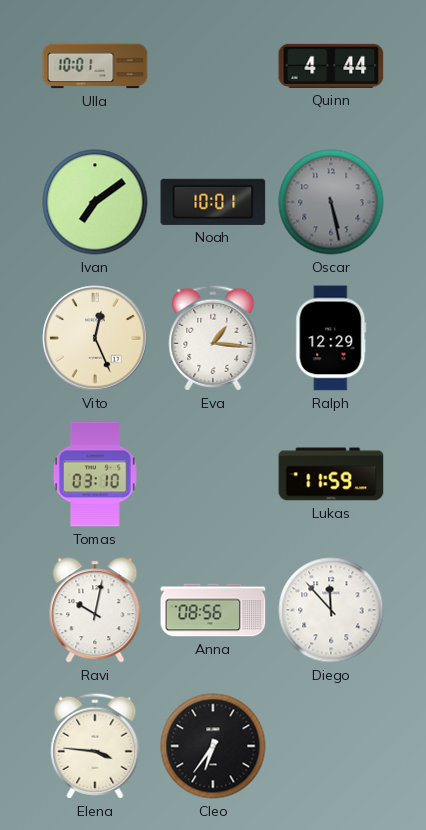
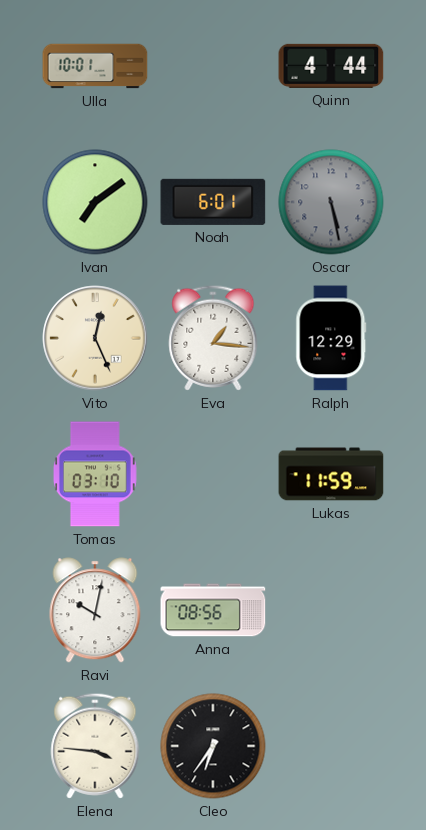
Noah: 10:01 -> 6:01
Diego: 11:53 -> none
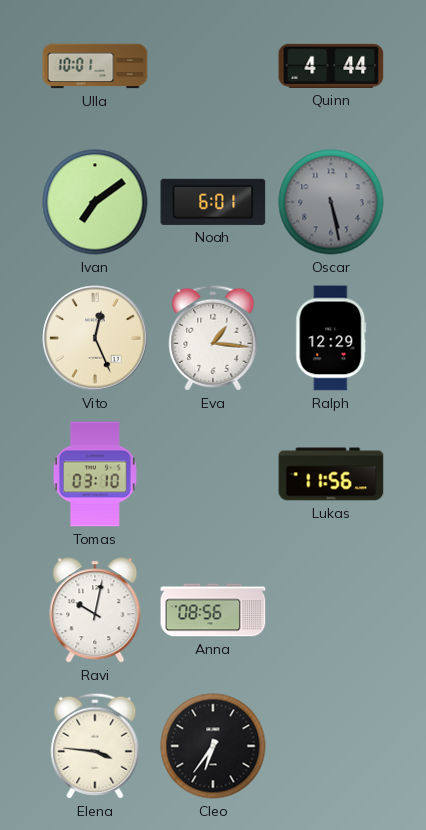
Lukas: 11:59 -> 11:56
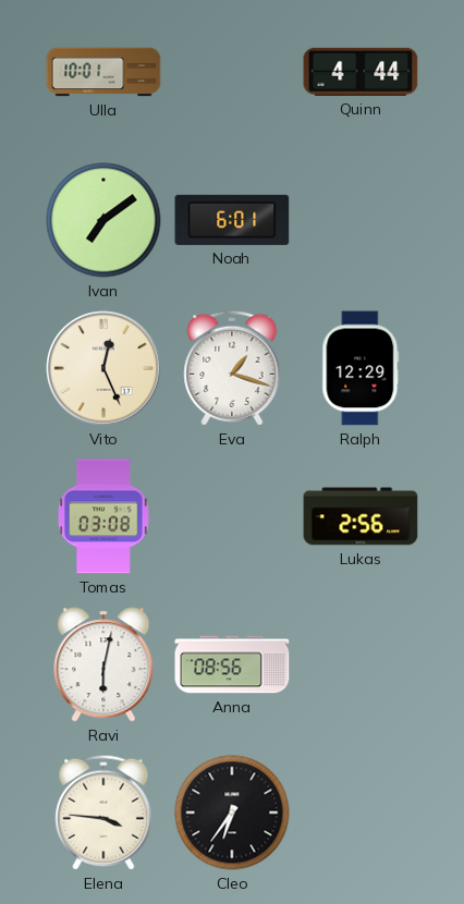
Oscar: 5:28 -> none
Eva: 1:16 -> 1:18
Tomas: 03:10 -> 03:08
Lukas: 11:56 -> 2:56
Ravi: 10:02 -> 6:02
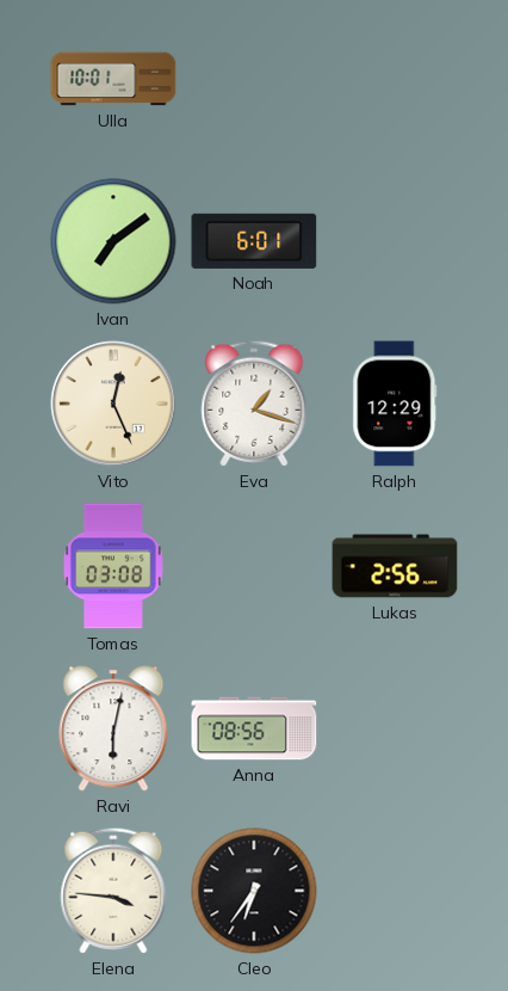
Quinn: 4:44 -> none
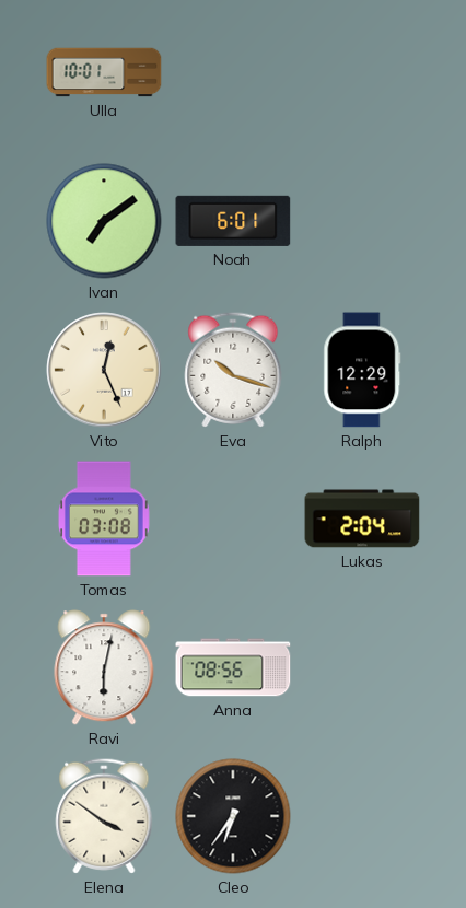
Eva: 1:18 -> 10:18
Lukas: 2:56 -> 2:04
Elena: 3:46 -> 3:51
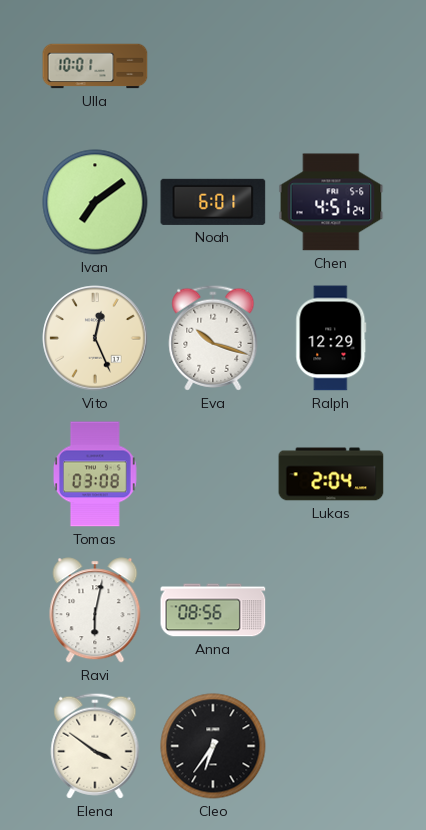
Chen: none -> 4:51
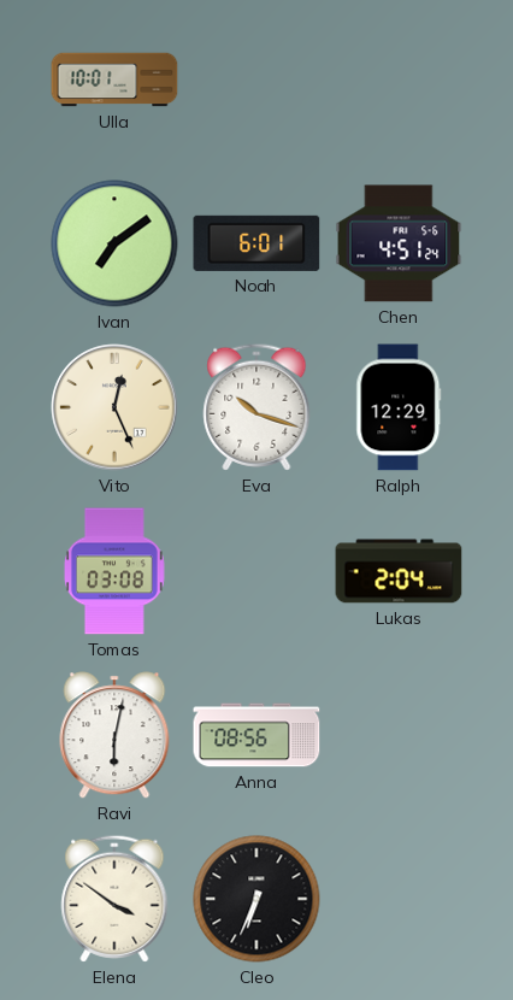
Cleo: 6:36 -> 6:34
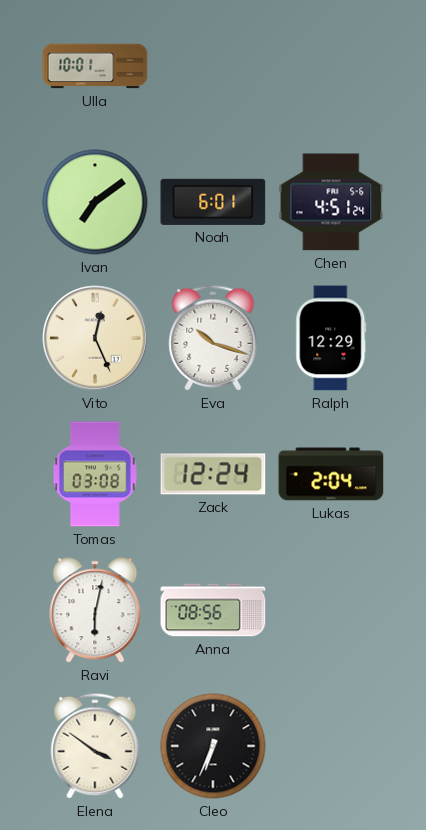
Zack: none -> 12:24
